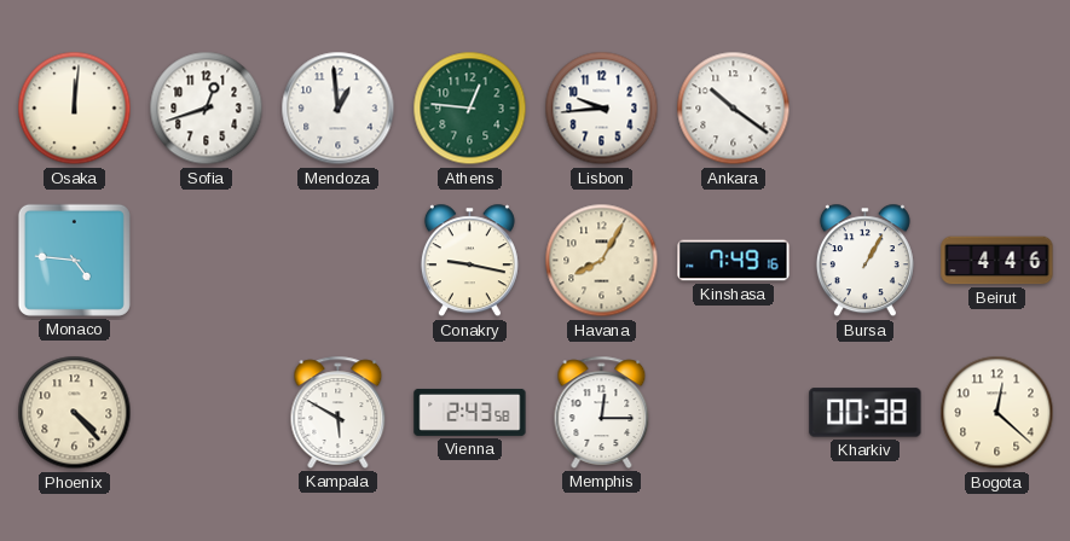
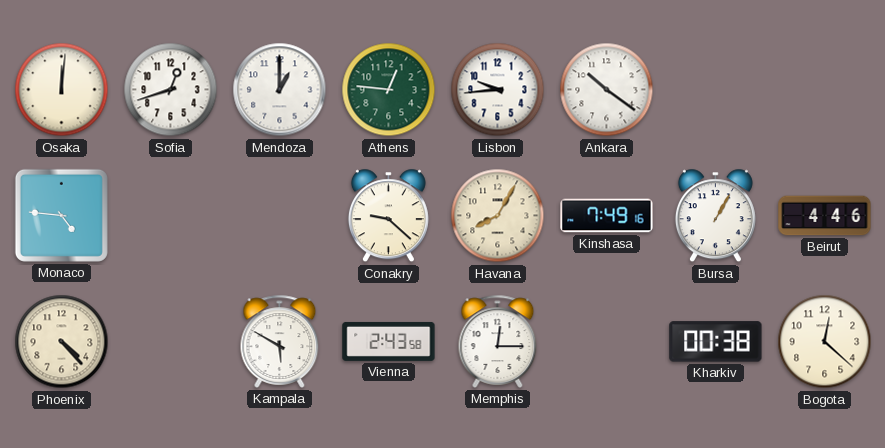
Mendoza: 12:59 -> 1:00
Conakry: 9:17 -> 9:22
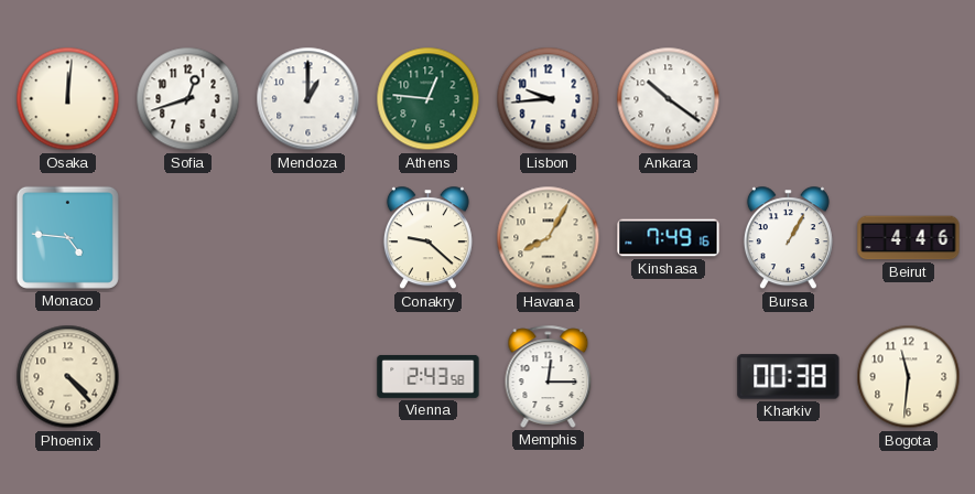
Kampala: 5:50 -> none
Bogota: 12:22 -> 11:31
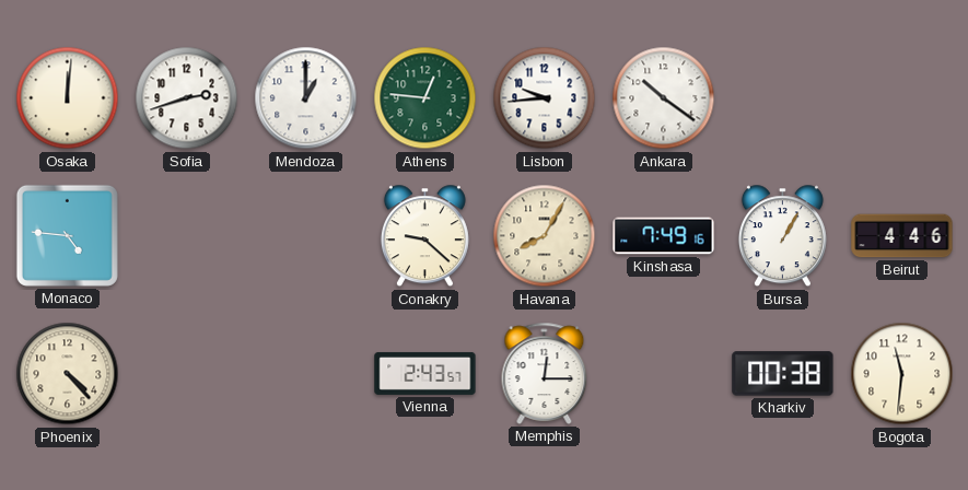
Sofia: 12:42 -> 2:42
Vienna: 2:43:58 -> 2:43:57
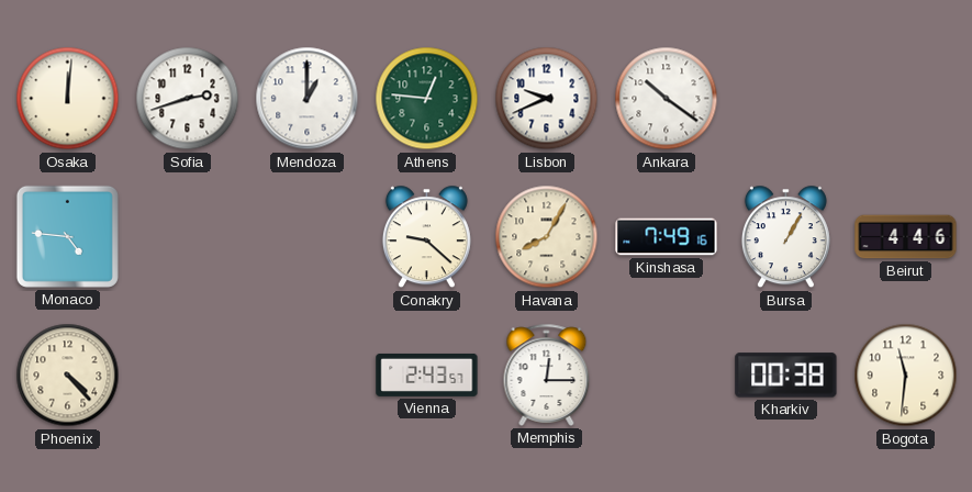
Lisbon: 9:44 -> 9:41
